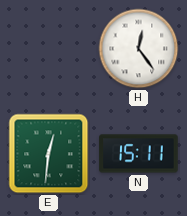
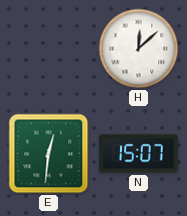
H: 12:24 -> 12:08
N: 15:11 -> 15:07
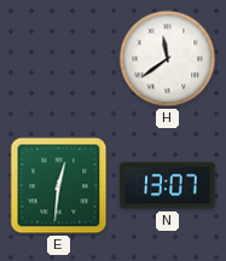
H: 12:08 -> 11:39
N: 15:07 -> 13:07
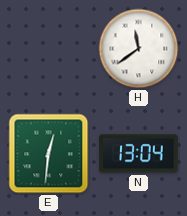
N: 13:07 -> 13:04
